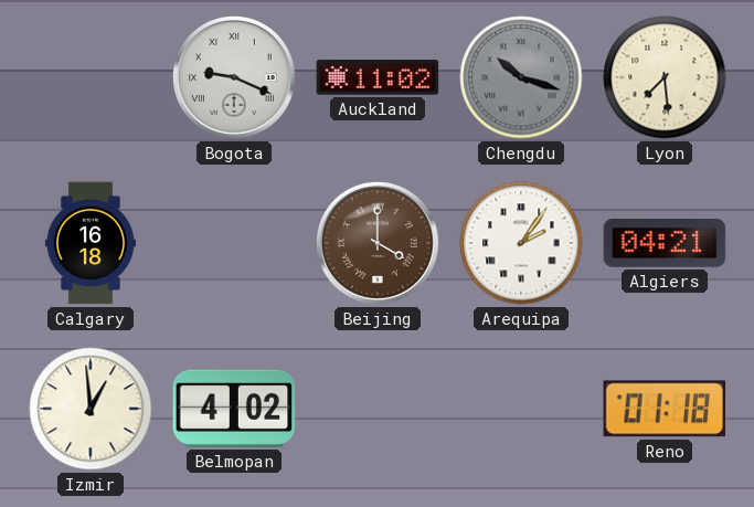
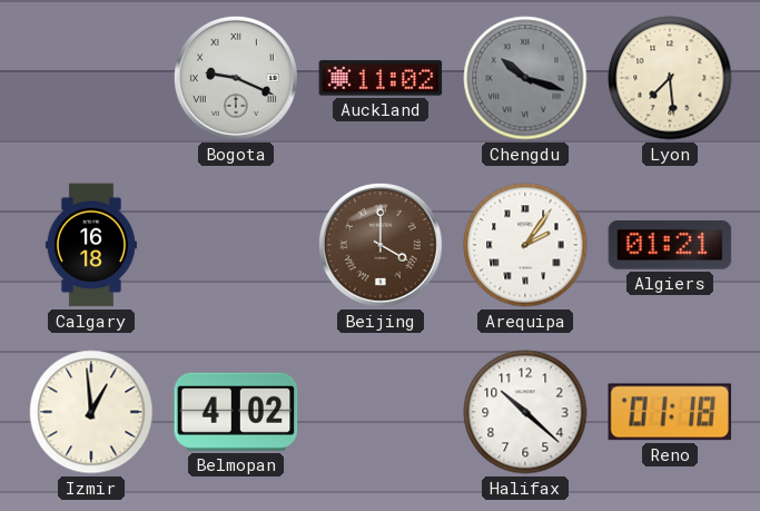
Algiers: 04:21 -> 01:21
Halifax: none -> 10:22
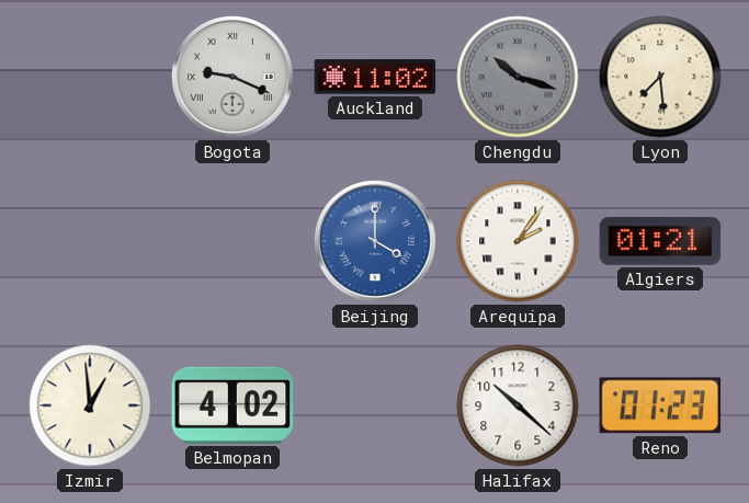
Calgary: 16:18 -> none
Beijing dial: brown -> blue
Reno: 01:18 -> 01:23
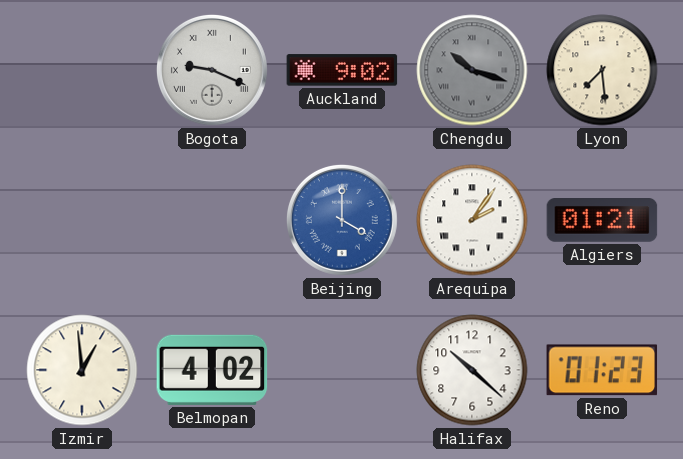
Auckland: 11:02 -> 9:02
